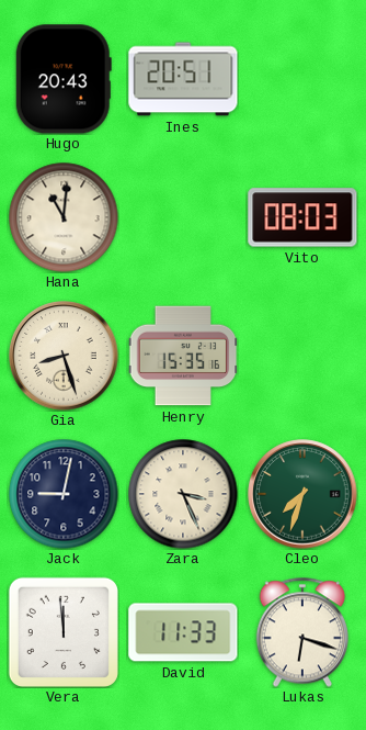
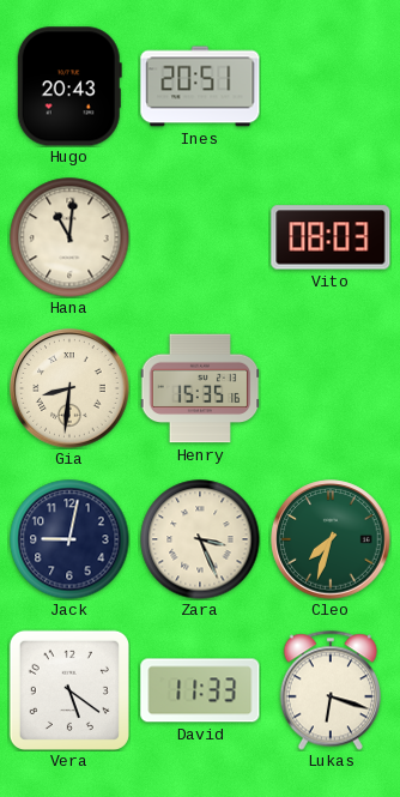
Gia: 8:27 -> 8:31
Vera: 11:59 -> 5:21
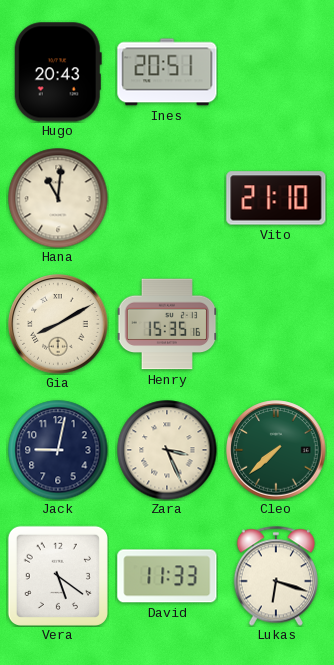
Vito: 08:03 -> 21:10
Gia: 8:31 -> 8:10
Cleo: 7:33 -> 7:38
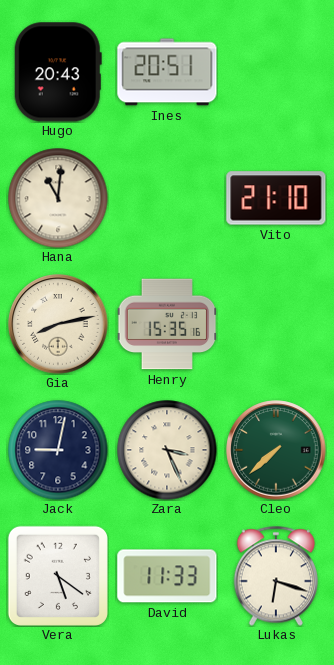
Gia: 8:10 -> 8:13
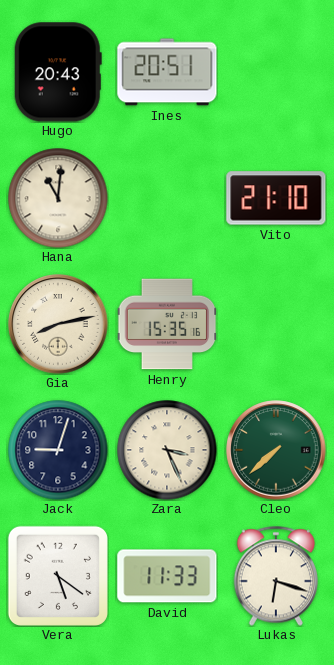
Jack: 9:02 -> 9:03
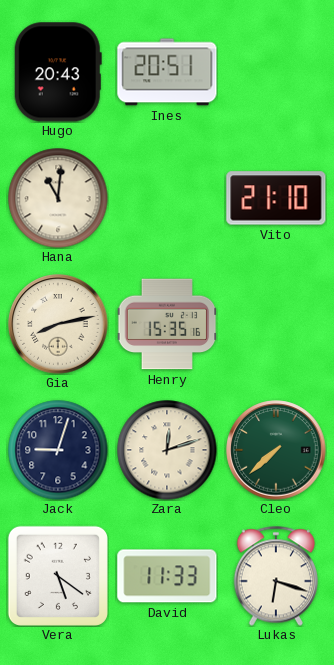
Zara: 3:26 -> 12:12
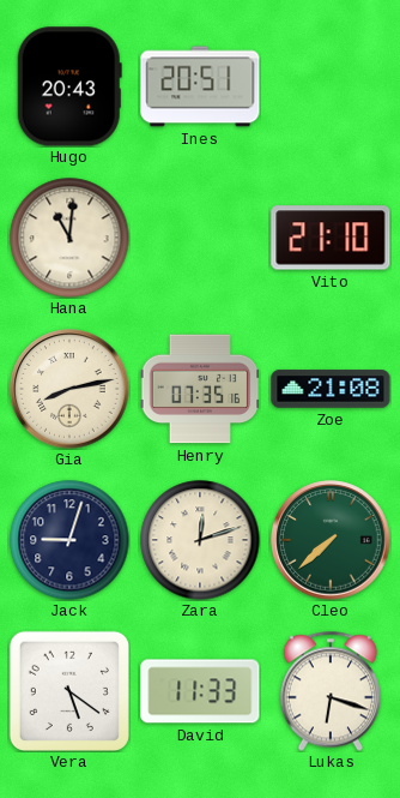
Henry: 15:35 -> 07:35
Zoe: none -> 21:08
